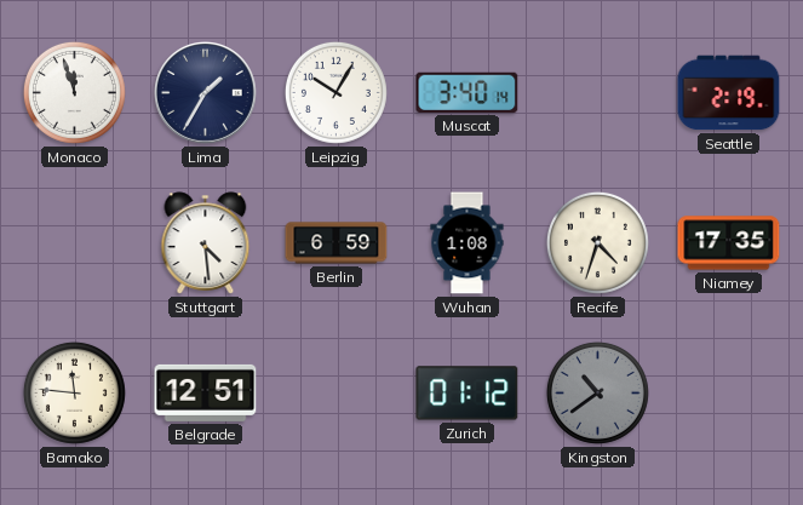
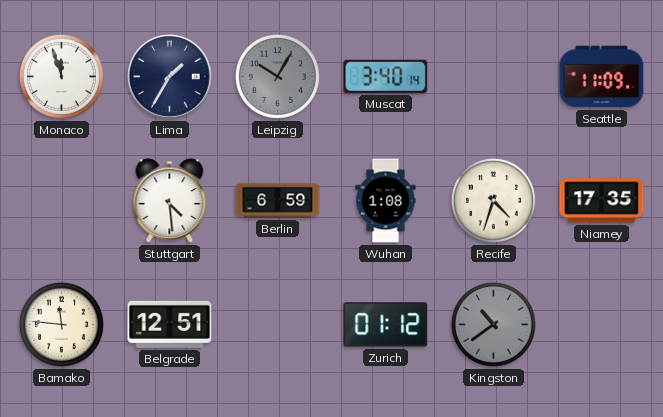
Leipzig dial: white -> grey
Seattle: 2:19 -> 11:09
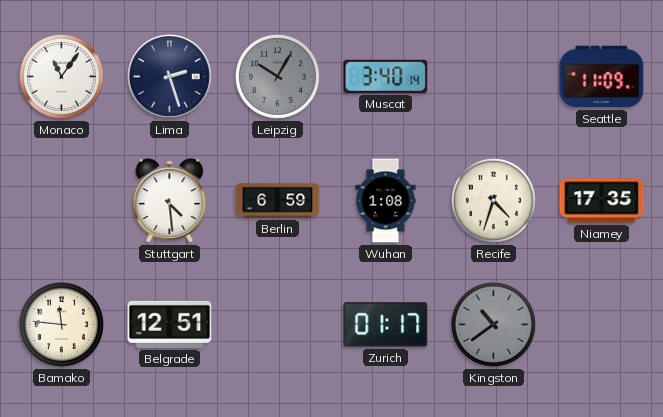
Monaco: 11:57 -> 11:06
Lima: 1:35 -> 2:27
Zurich: 01:12 -> 01:17
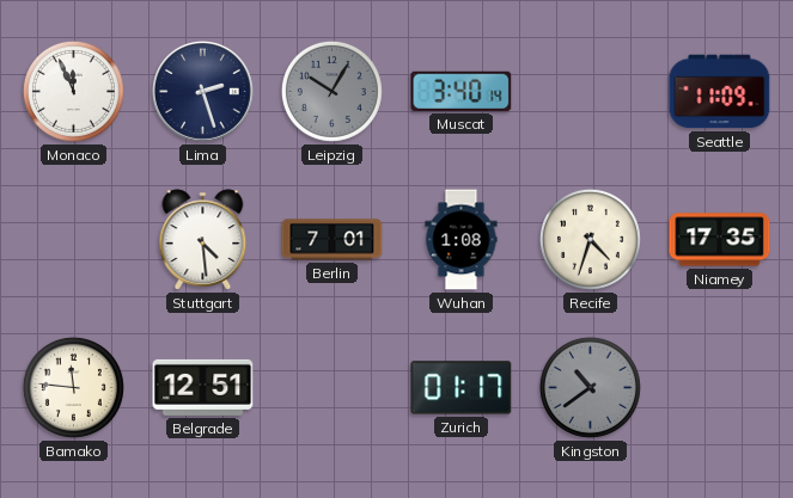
Monaco: 11:06 -> 11:56
Berlin: 6:59 -> 7:01
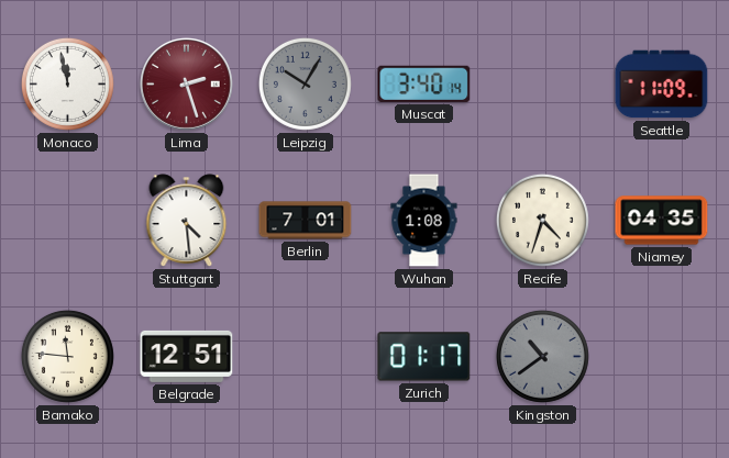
Monaco: 11:56 -> 11:58
Lima dial: navy -> burgundy
Niamey: 17:35 -> 04:35
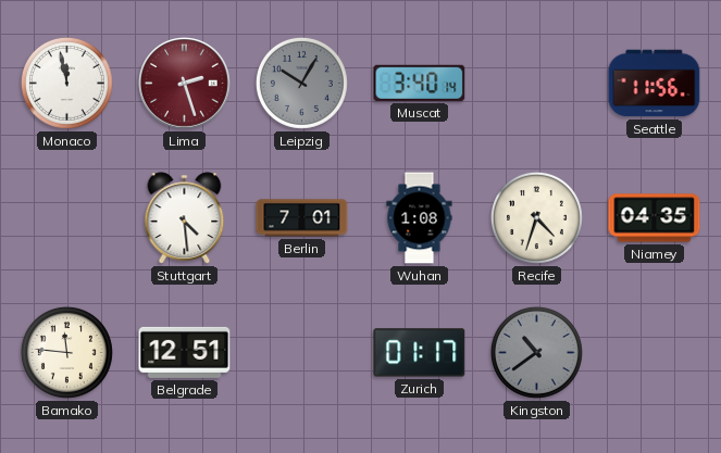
Seattle: 11:09 -> 11:56
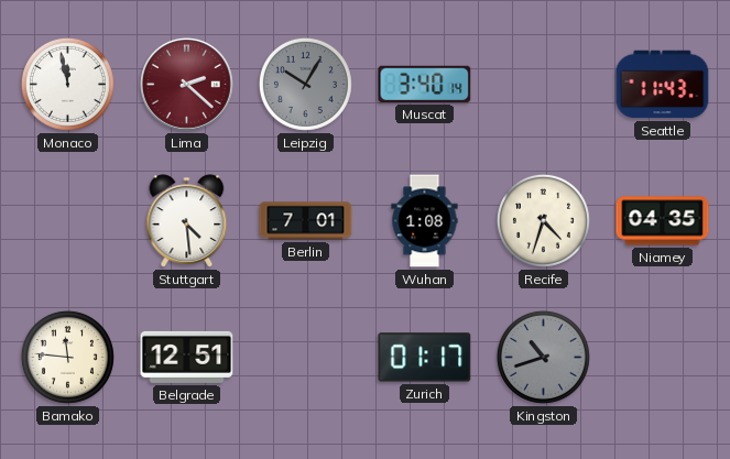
Lima: 2:27 -> 2:22
Seattle: 11:56 -> 11:43
Kingston: 10:39 -> 10:42
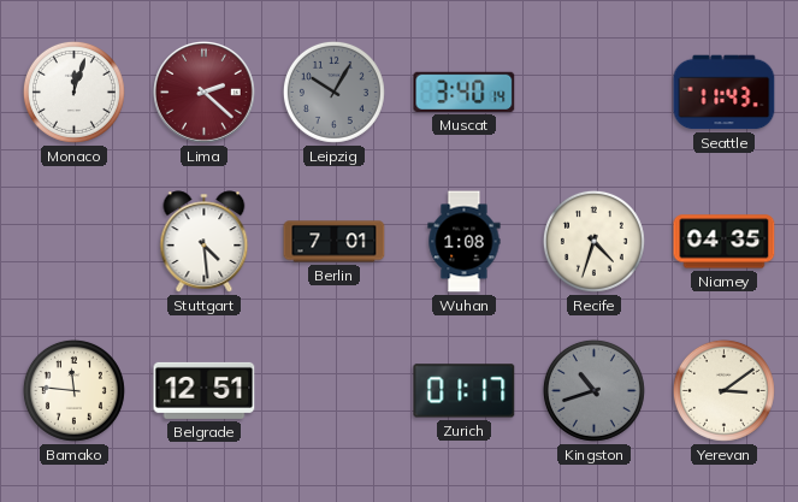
Monaco: 11:58 -> 12:03
Yerevan: none -> 3:09
